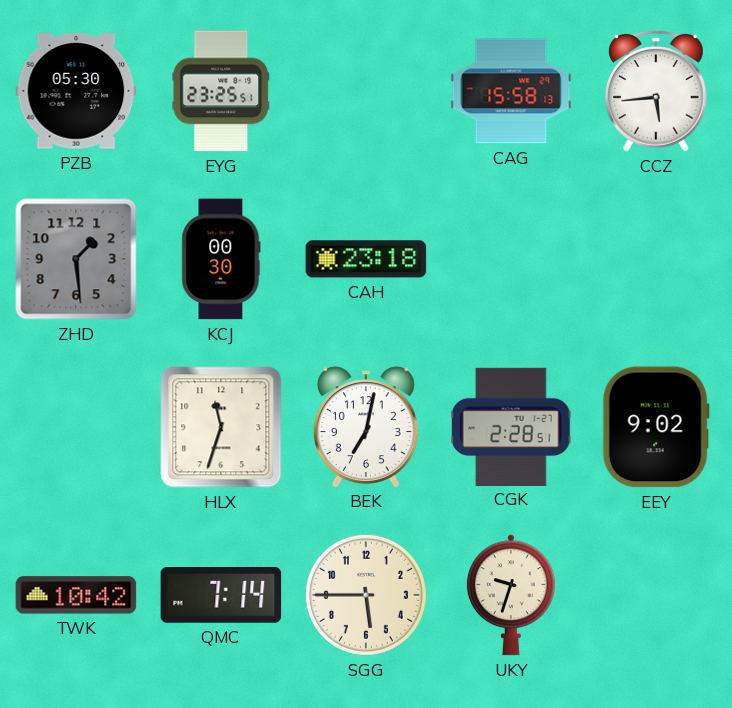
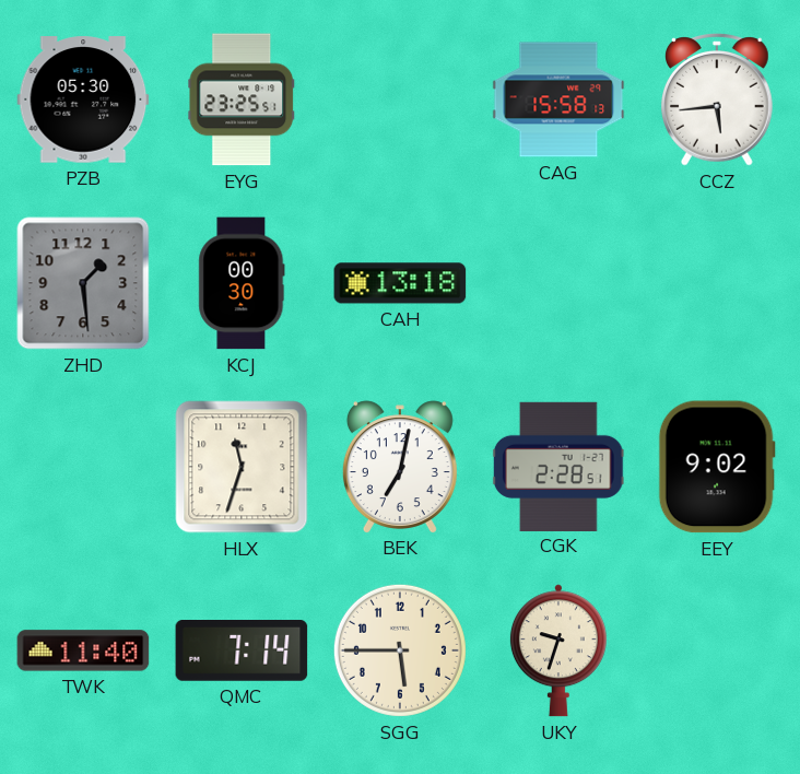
CAH: 23:18 -> 13:18
TWK: 10:42 -> 11:40
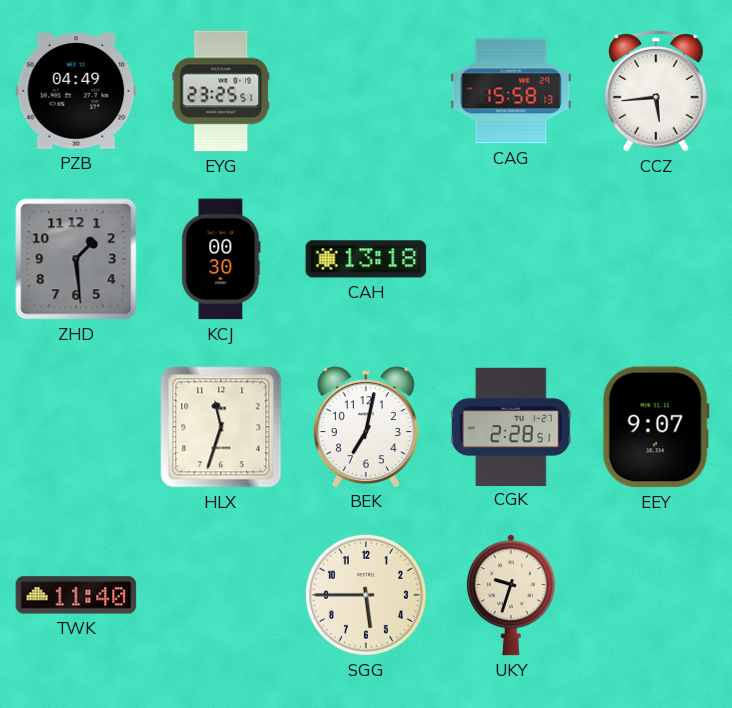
PZB: 05:30 -> 04:49
EEY: 9:02 -> 9:07
QMC: 7:14 -> none
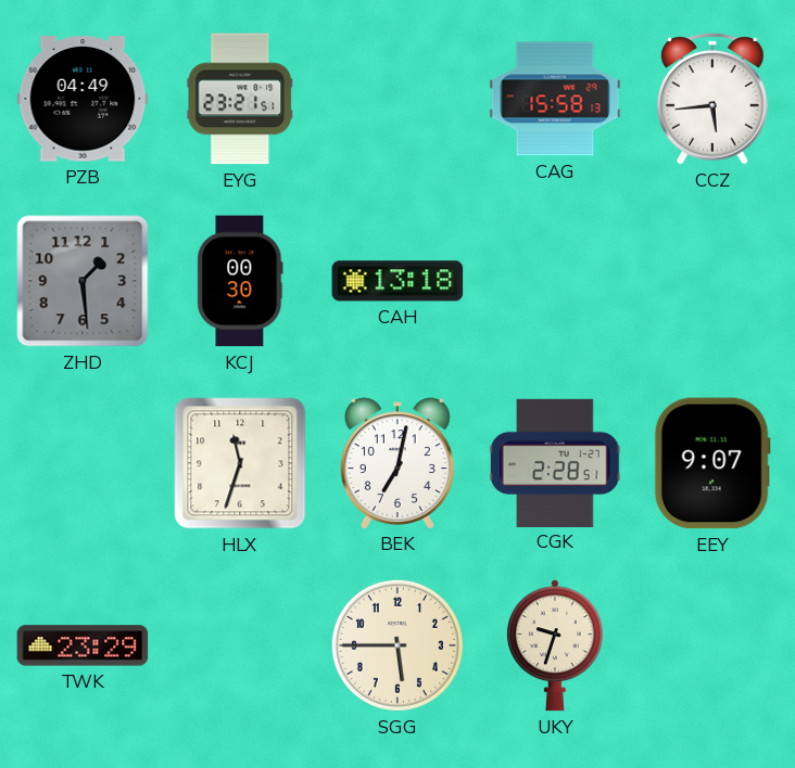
EYG: 23:25 -> 23:21
TWK: 11:40 -> 23:29
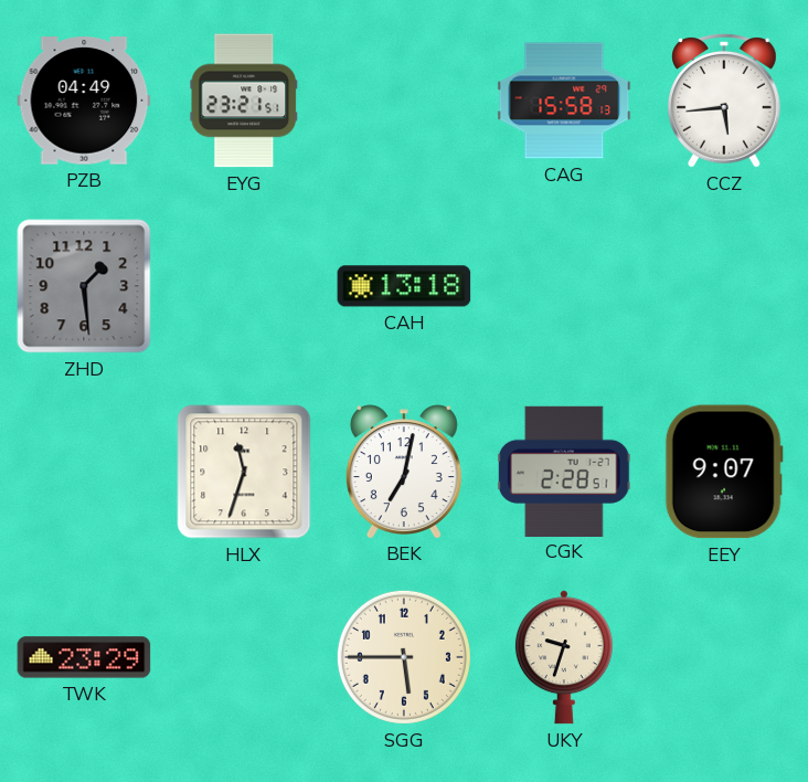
KCJ: 00:30 -> none
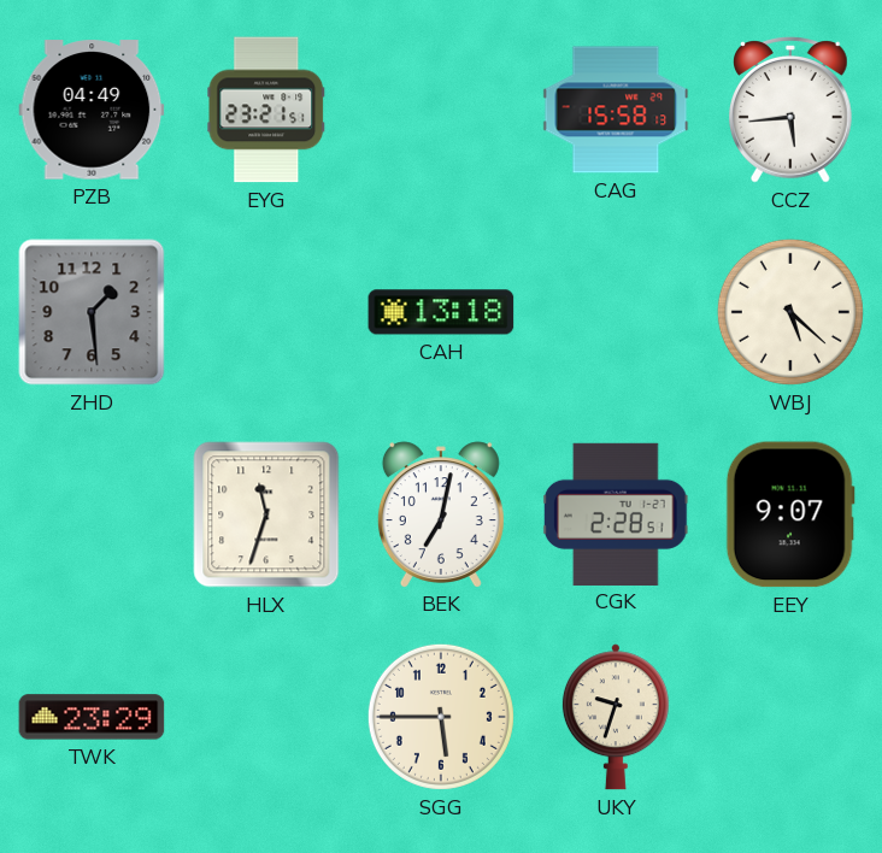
WBJ: none -> 5:22
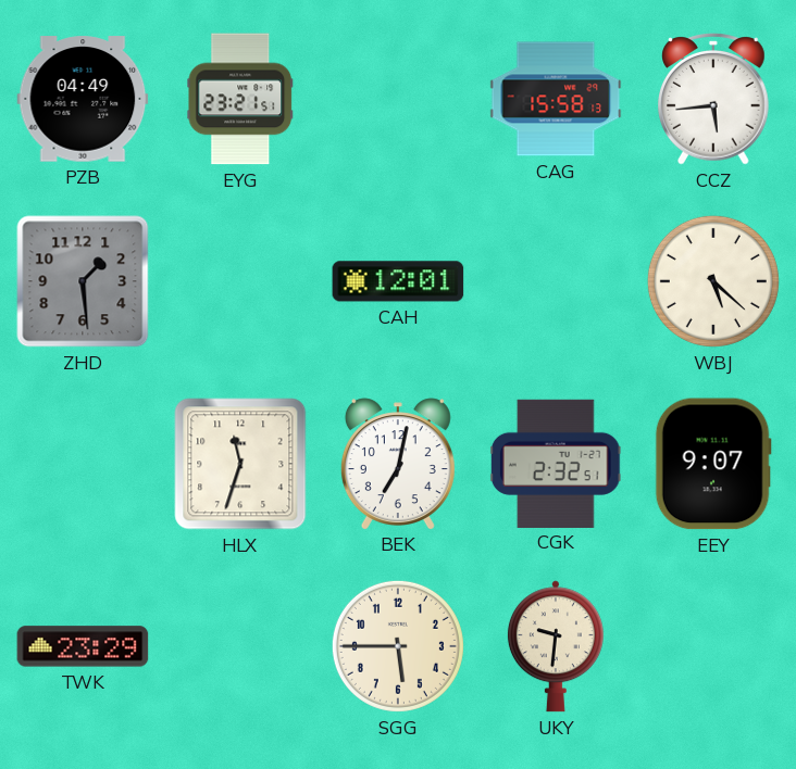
CAH: 13:18 -> 12:01
CGK: 2:28 -> 2:32
UKY: 9:33 -> 9:31
